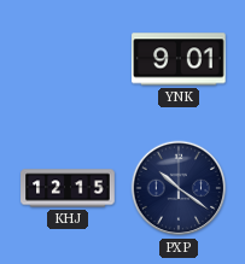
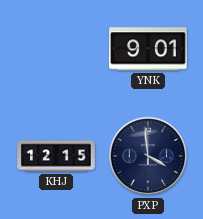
PXP: 10:21 -> 3:59
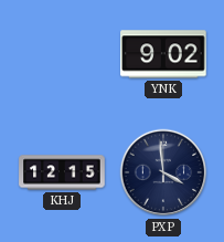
YNK: 9:01 -> 9:02
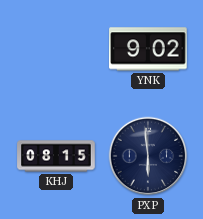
KHJ: 12:15 -> 08:15
PXP: 3:59 -> 5:59
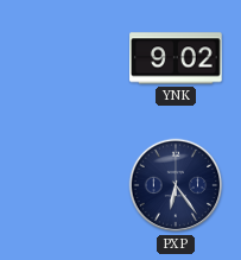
KHJ: 08:15 -> none
PXP: 5:59 -> 6:24
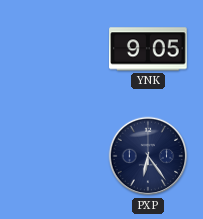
YNK: 9:02 -> 9:05
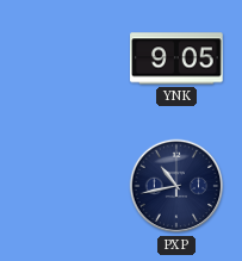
PXP: 6:24 -> 10:43
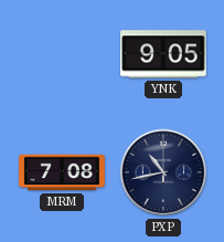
MRM: none -> 7:08
